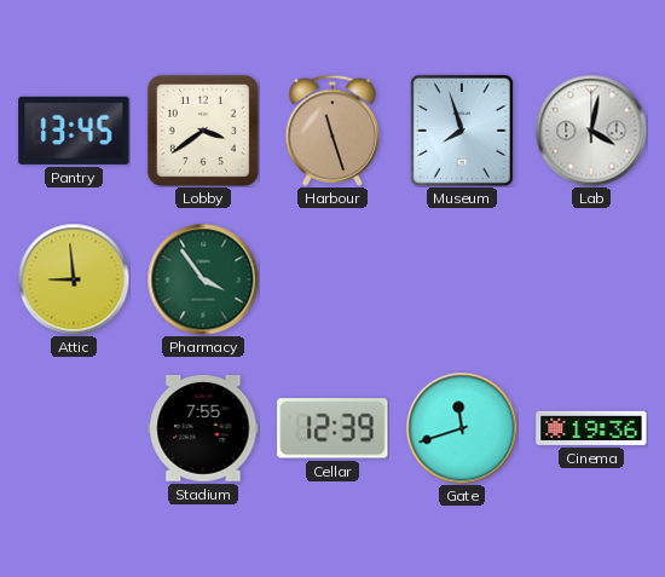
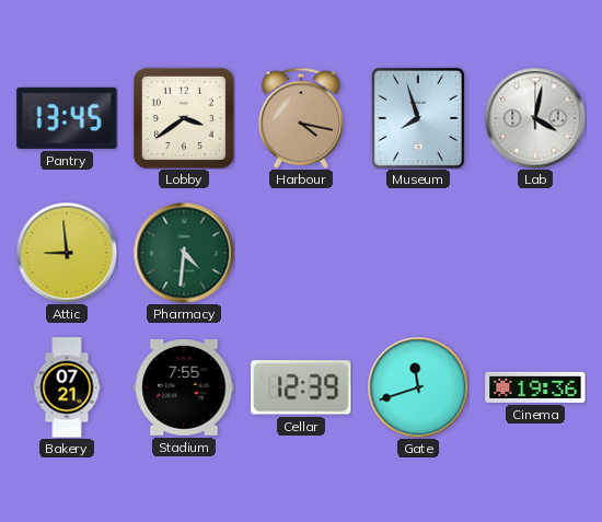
Harbour: 11:27 -> 4:17
Pharmacy: 3:54 -> 4:31
Bakery: none -> 07:21
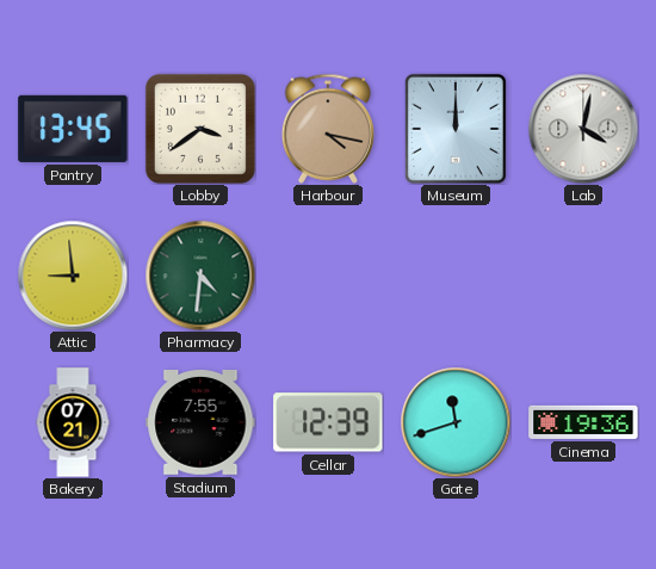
Museum: 7:57 -> 12:00
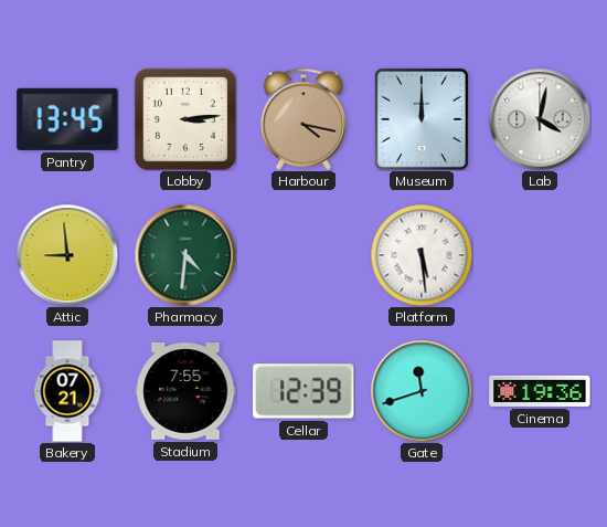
Lobby: 3:39 -> 3:14
Platform: none -> 5:29
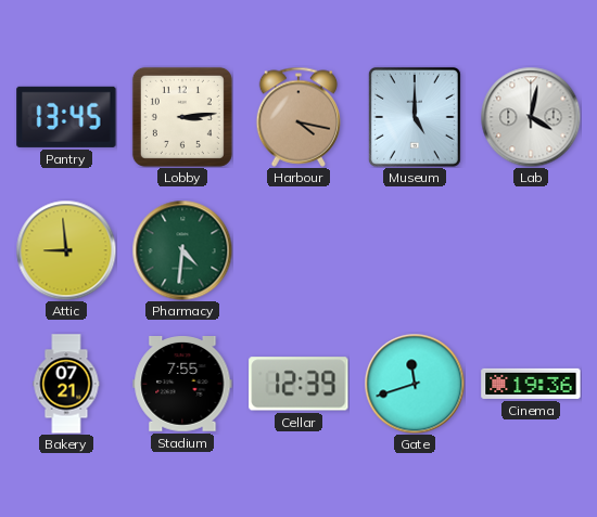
Museum: 12:00 -> 5:00
Platform: 5:29 -> none
